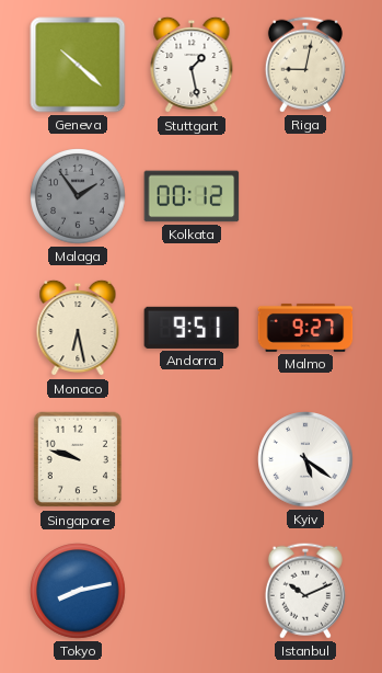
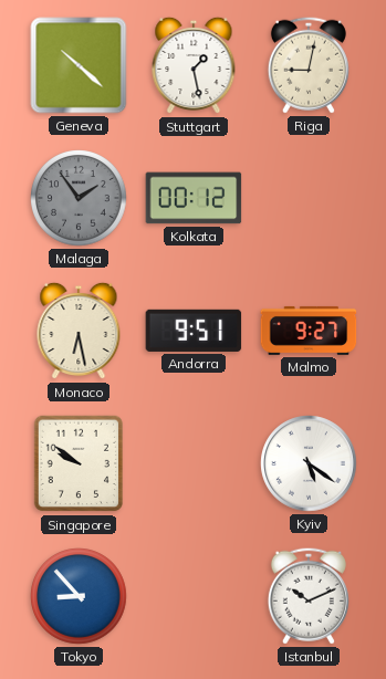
Singapore: 9:48 -> 9:51
Tokyo: 8:13 -> 8:53
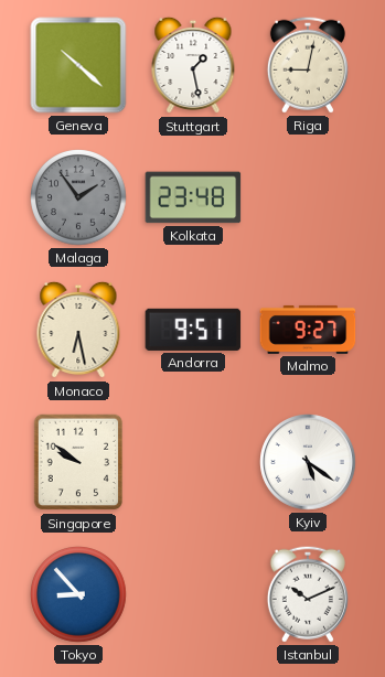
Kolkata: 00:12 -> 23:48
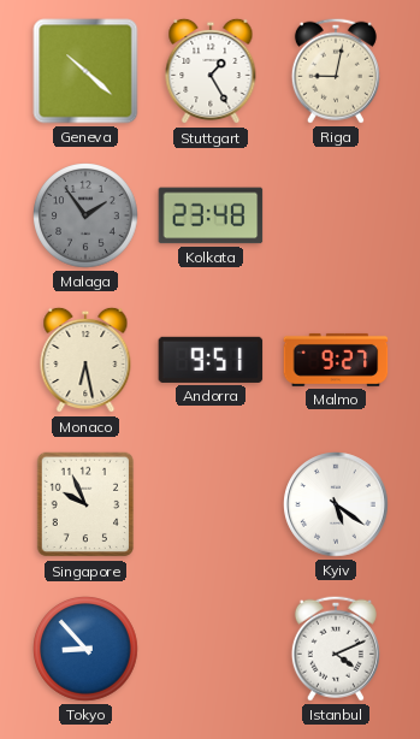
Stuttgart: 1:28 -> 1:25
Singapore: 9:51 -> 9:56
Istanbul: 10:11 -> 4:11
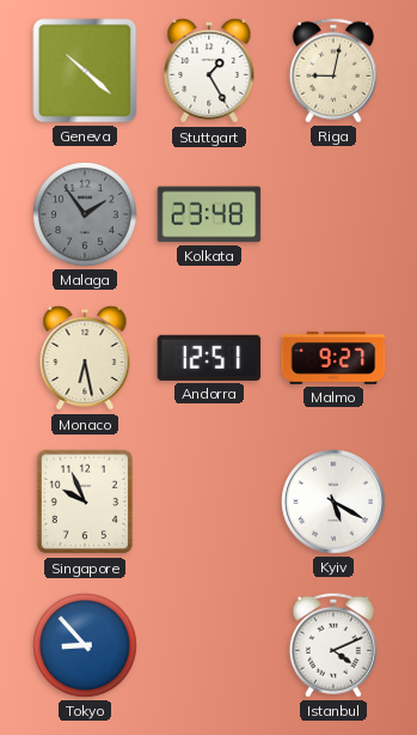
Andorra: 9:51 -> 12:51
Kyiv: 5:21 -> 5:20
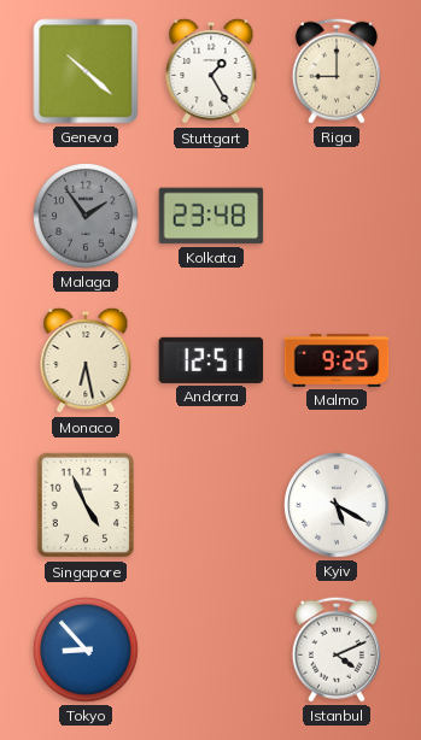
Riga: 9:02 -> 9:00
Malmo: 9:27 -> 9:25
Singapore: 9:56 -> 4:56
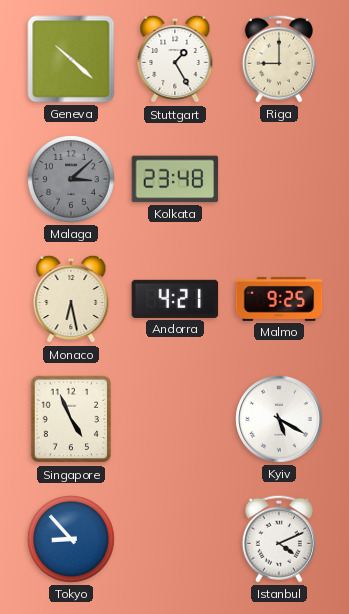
Malaga: 1:54 -> 3:08
Andorra: 12:51 -> 4:21
